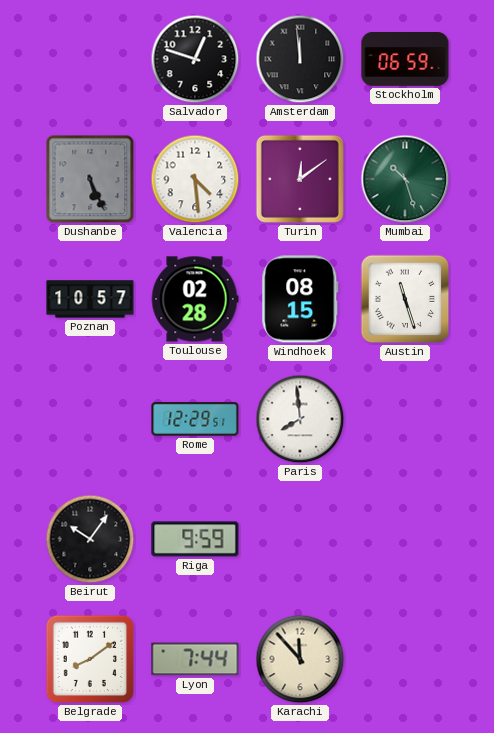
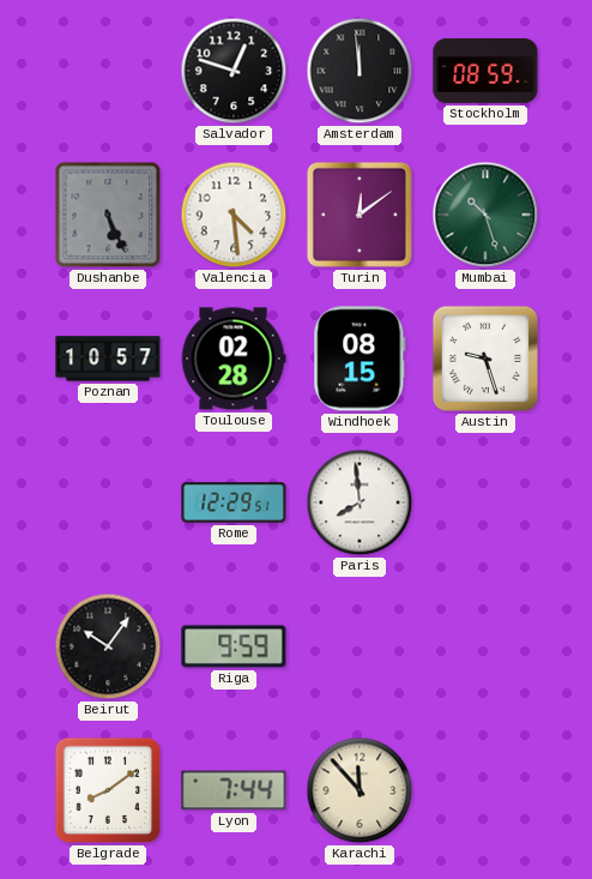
Stockholm: 06:59 -> 08:59
Austin: 11:27 -> 9:27
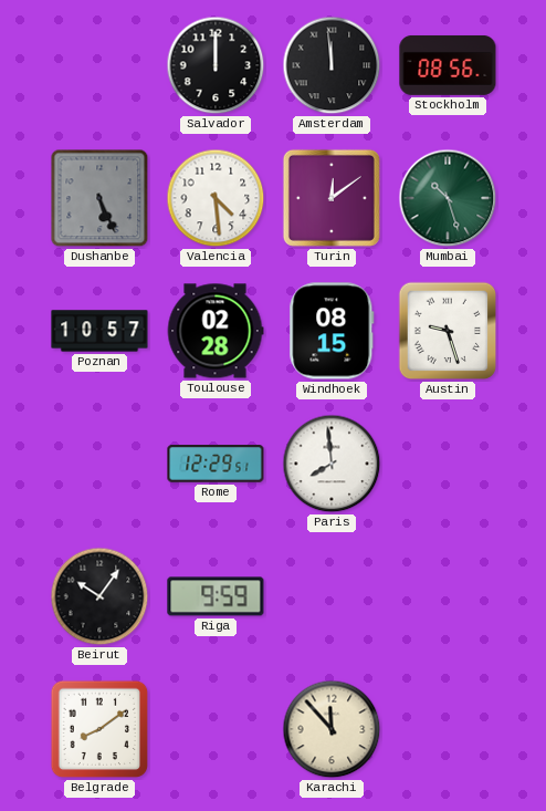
Salvador: 12:48 -> 12:00
Stockholm: 08:59 -> 08:56
Lyon: 7:44 -> none
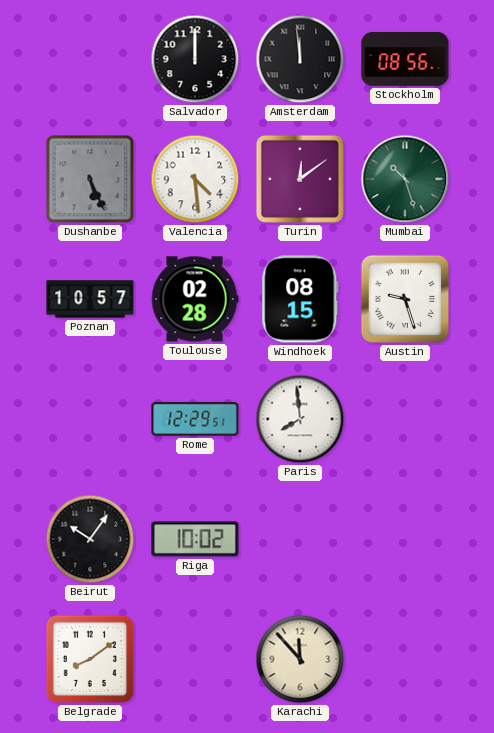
Riga: 9:59 -> 10:02
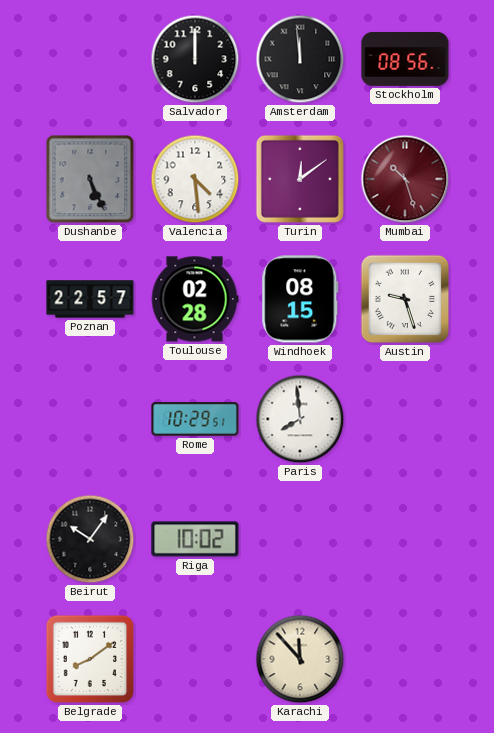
Mumbai dial: green -> burgundy
Poznan: 10:57 -> 22:57
Rome: 12:29 -> 10:29
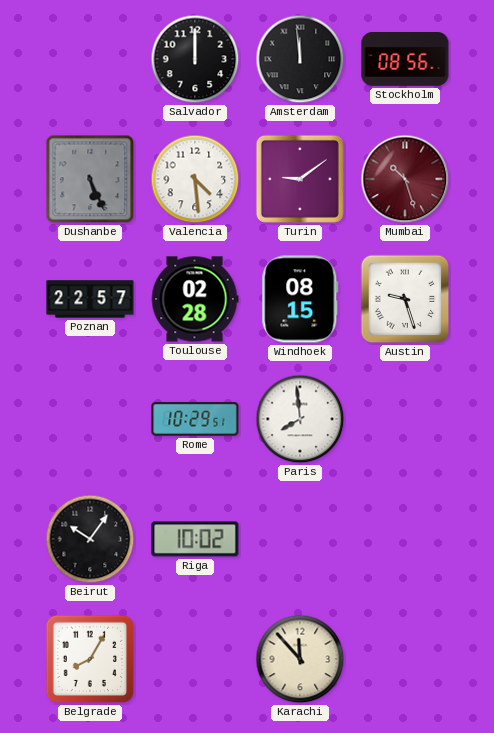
Turin: 12:09 -> 9:09
Belgrade: 8:09 -> 8:05
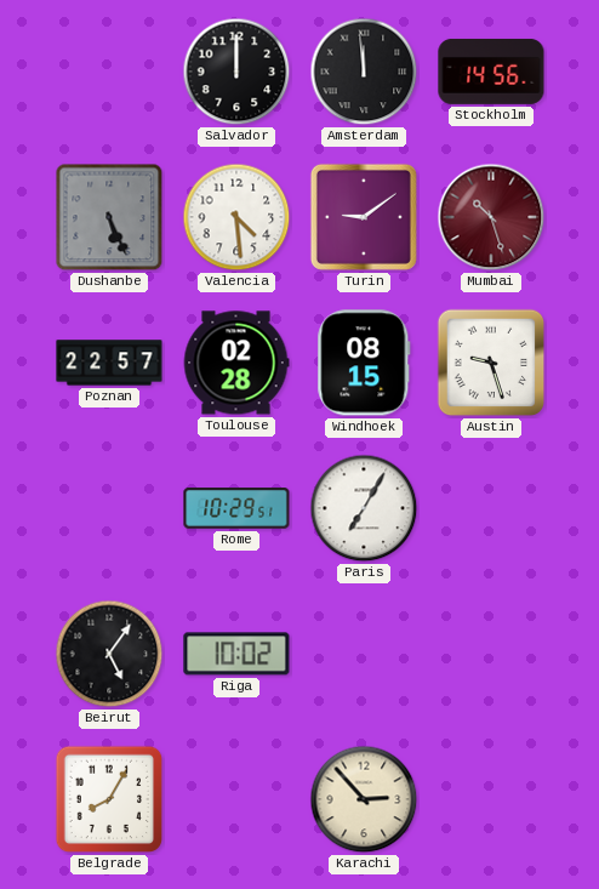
Stockholm: 08:56 -> 14:56
Paris: 7:59 -> 7:05
Beirut: 10:06 -> 5:06
Karachi: 11:53 -> 2:53
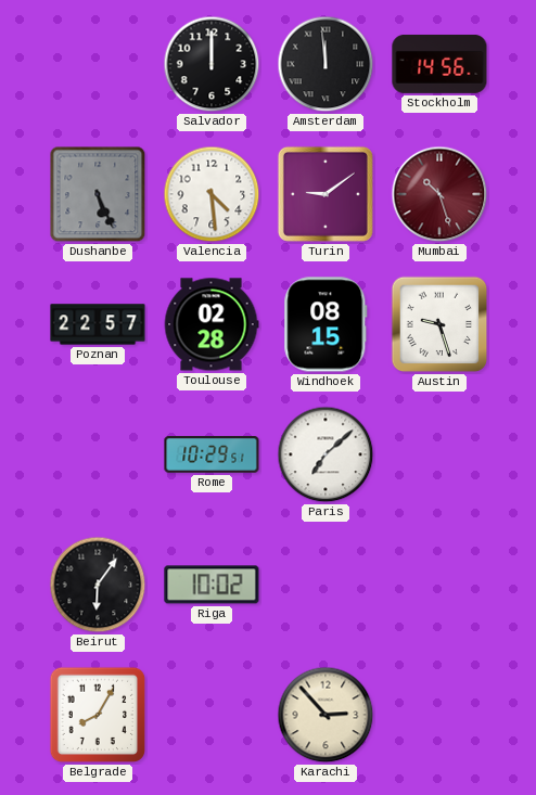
Paris: 7:05 -> 7:08
Beirut: 5:06 -> 6:06
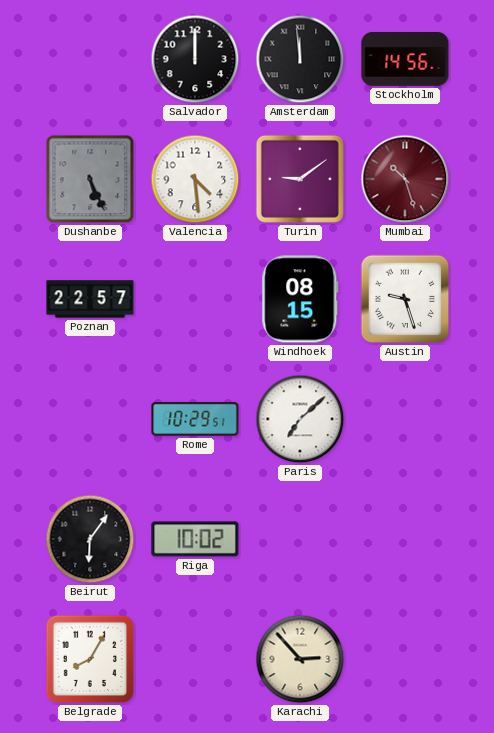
Toulouse: 02:28 -> none
